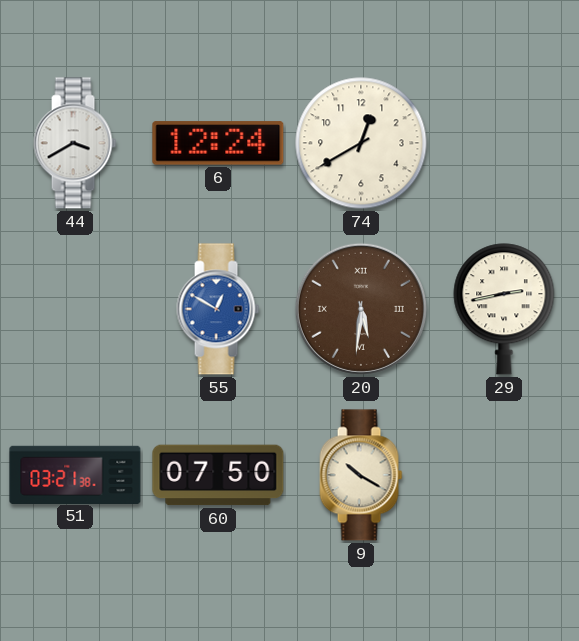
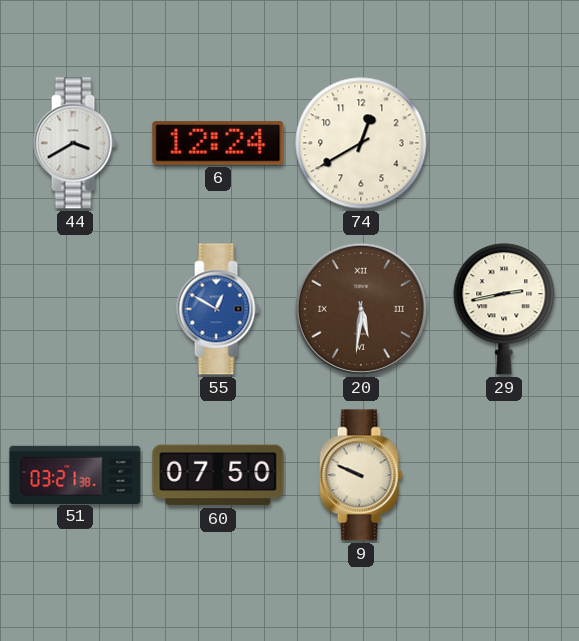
9: 10:20 -> 9:49
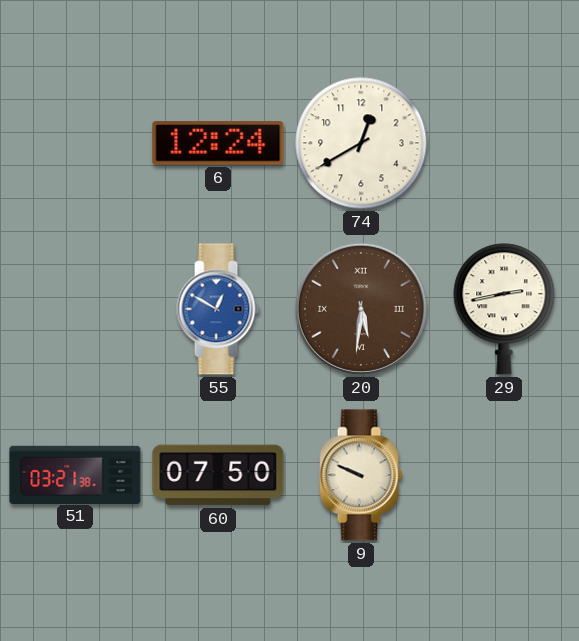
44: 3:40 -> none
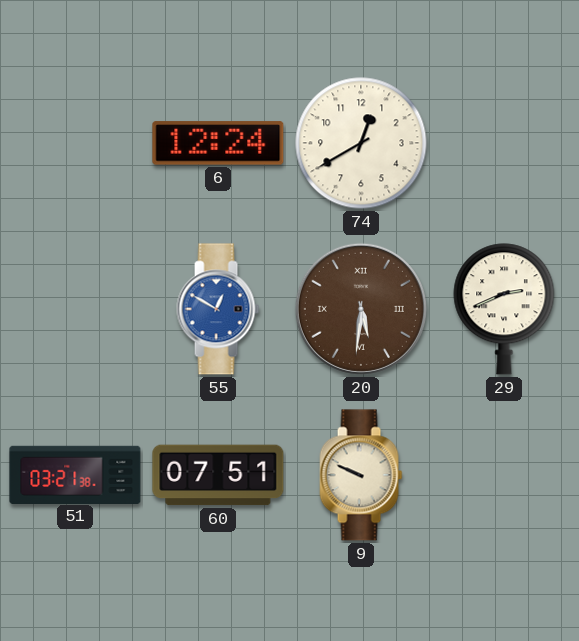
29: 2:43 -> 2:41
60: 07:50 -> 07:51
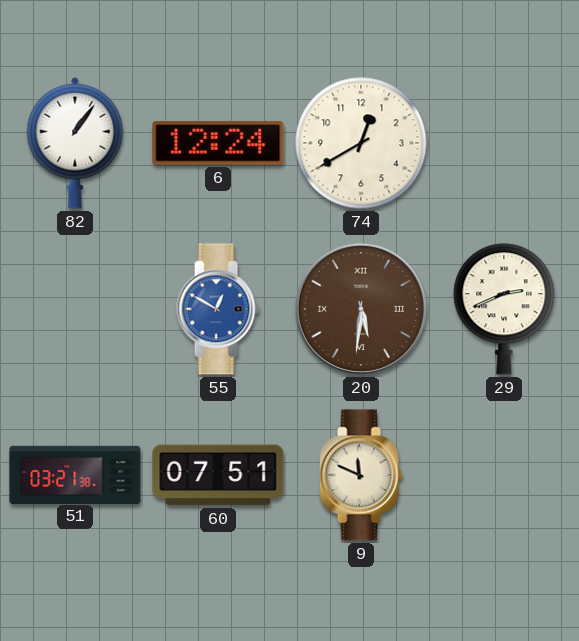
82: none -> 1:06
9: 9:49 -> 11:49
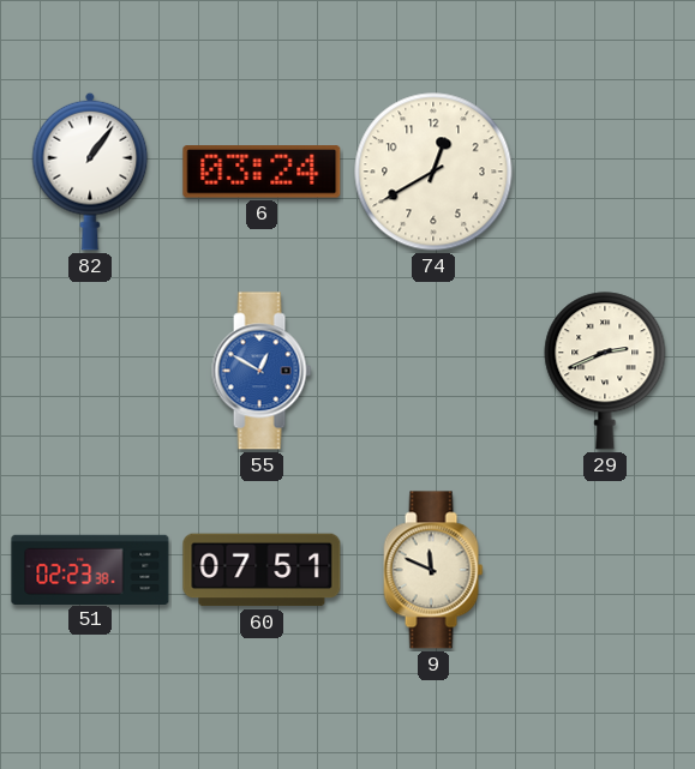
6: 12:24 -> 03:24
20: 5:31 -> none
51: 03:21 -> 02:23
